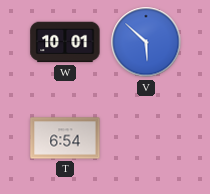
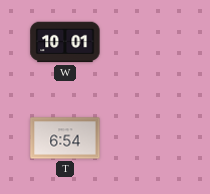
V: 5:52 -> none
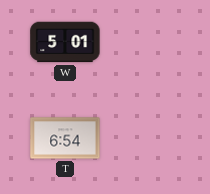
W: 10:01 -> 5:01
